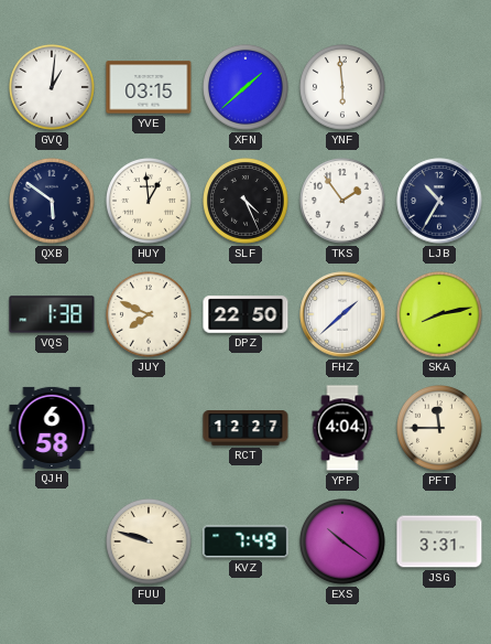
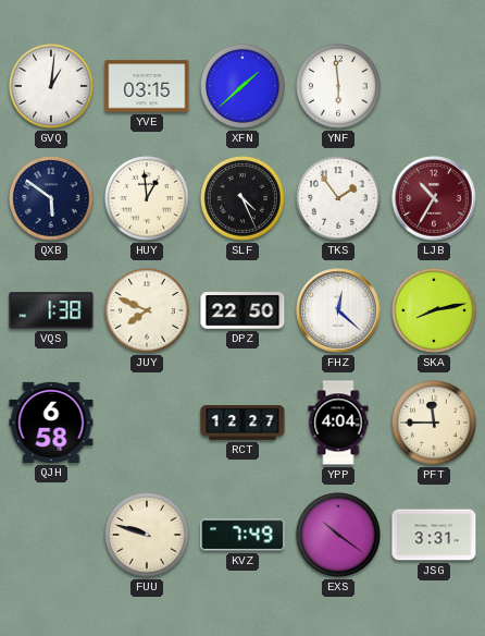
LJB dial: navy -> burgundy
FHZ: 1:38 -> 12:22
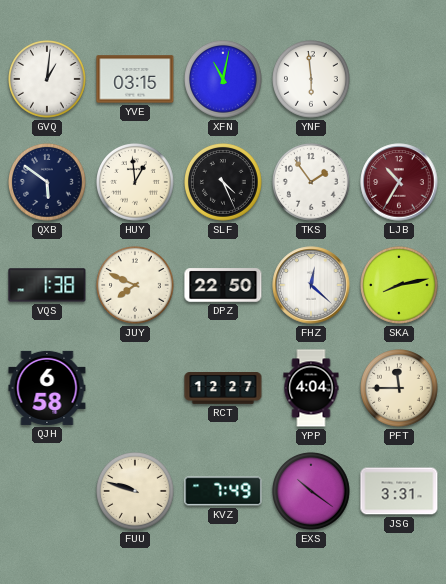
XFN: 1:38 -> 11:02
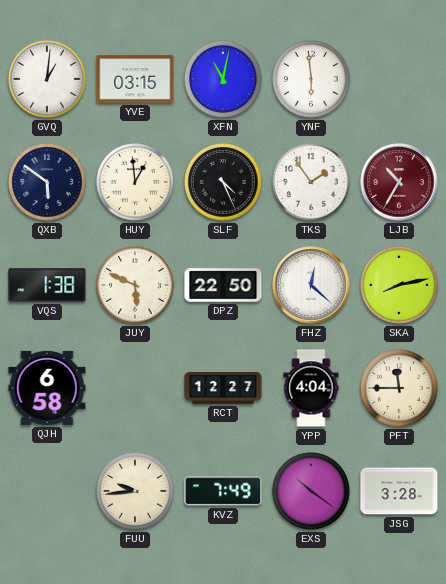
JUY: 7:49 -> 5:49
FUU: 9:48 -> 9:44
JSG: 3:31 -> 3:28
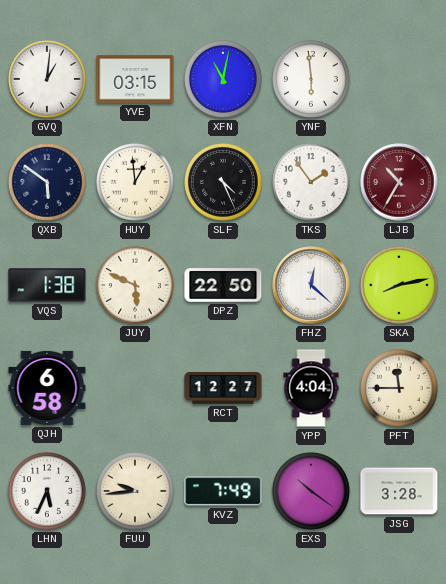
LHN: none -> 5:34
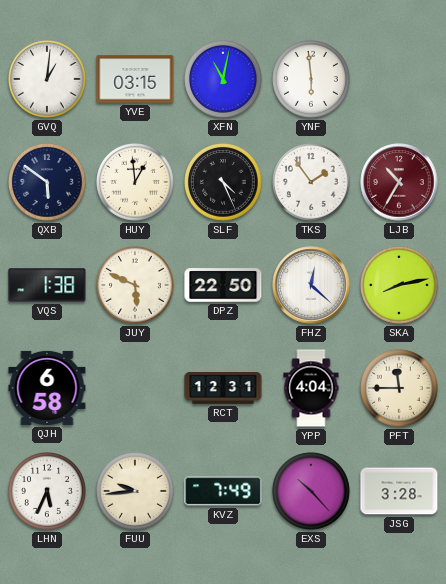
RCT: 12:27 -> 12:31
EXS: 10:21 -> 10:23
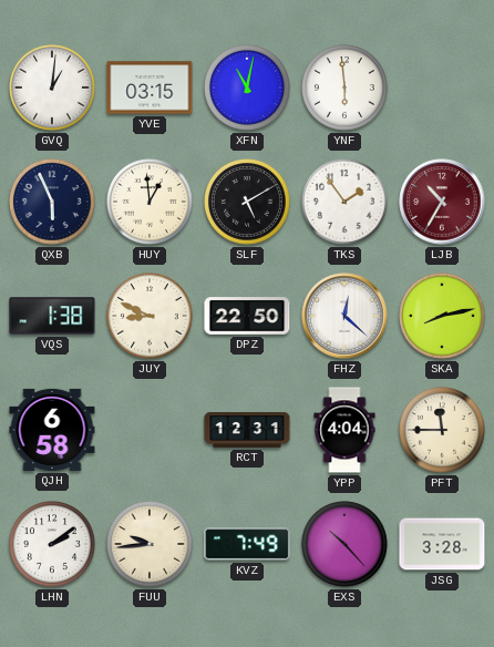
QXB: 5:51 -> 5:56
SLF: 4:26 -> 5:10
JUY: 5:49 -> 8:49
LHN: 5:34 -> 2:09
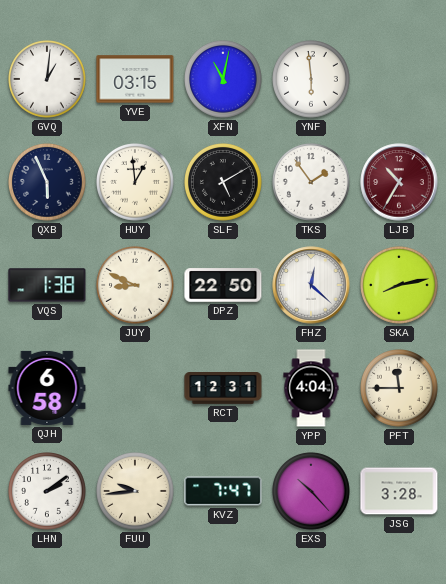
KVZ: 7:49 -> 7:47
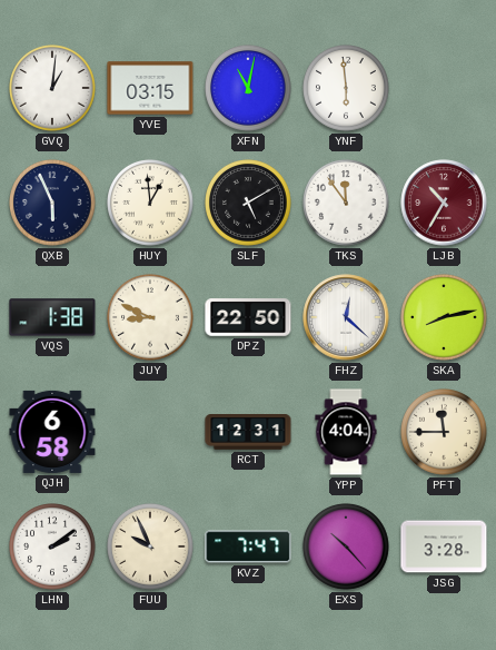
TKS: 1:54 -> 11:54
FUU: 9:44 -> 9:56
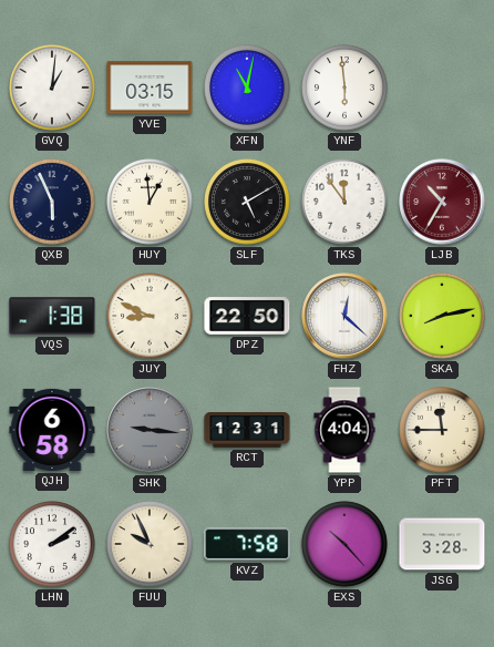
SHK: none -> 9:16
KVZ: 7:47 -> 7:58
